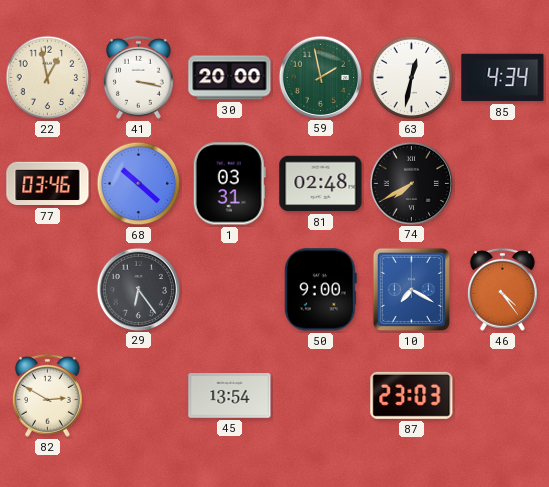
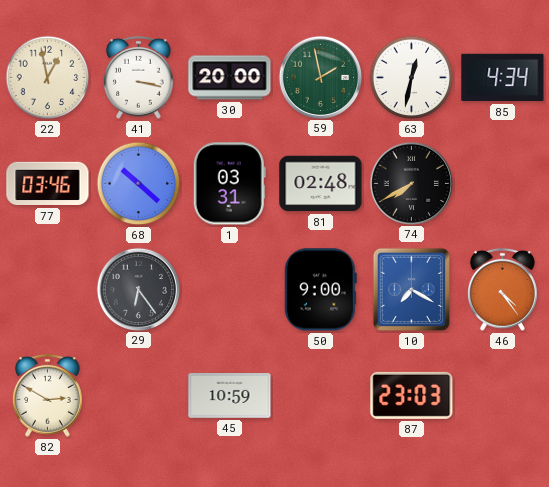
45: 13:54 -> 10:59
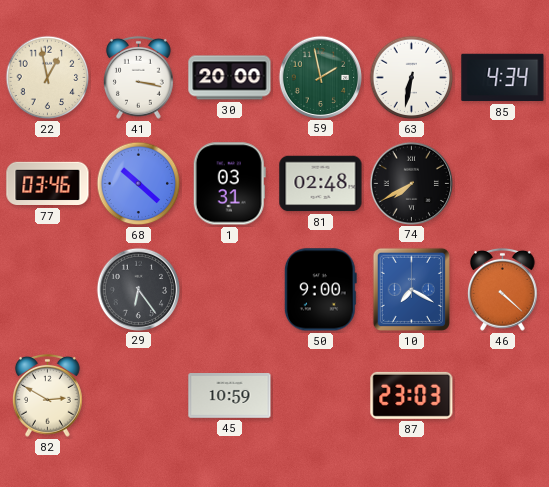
63: 12:32 -> 6:32
46: 4:24 -> 4:22
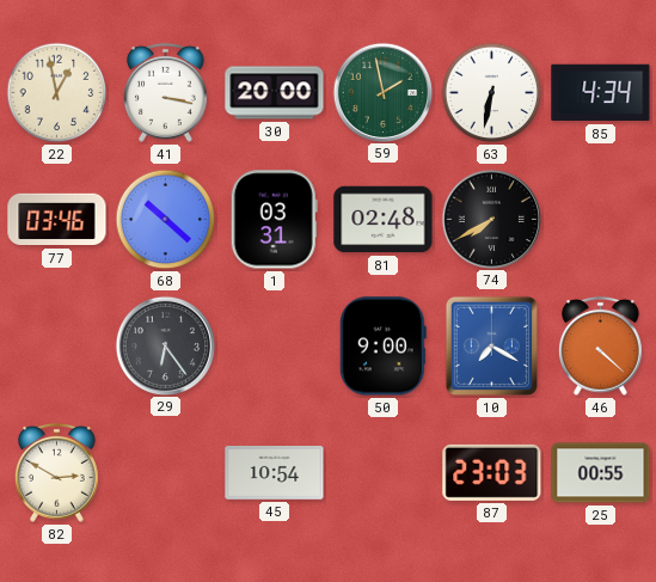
45: 10:59 -> 10:54
25: none -> 00:55
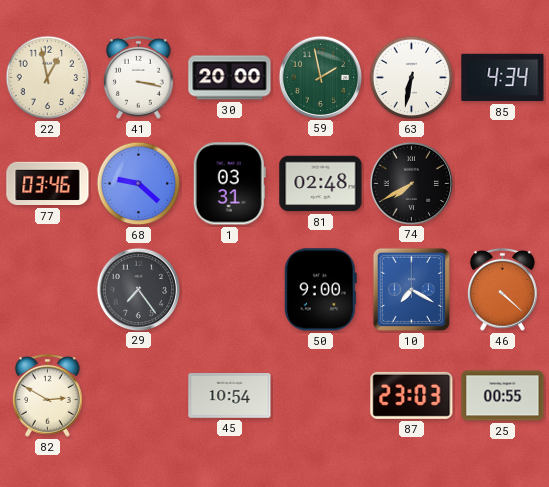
68: 10:22 -> 9:22
29: 6:24 -> 7:24
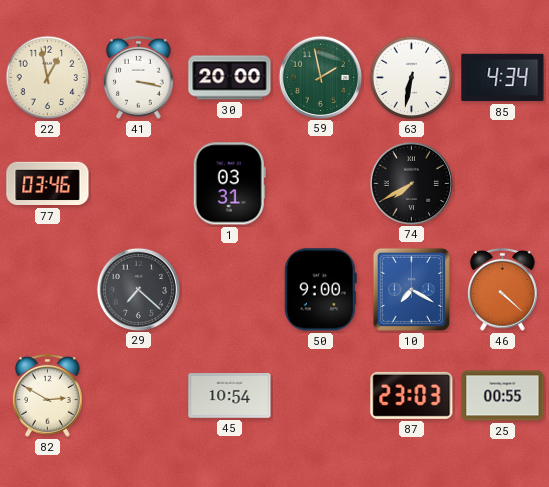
68: 9:22 -> none
81: 02:48 -> none
29: 7:24 -> 7:22
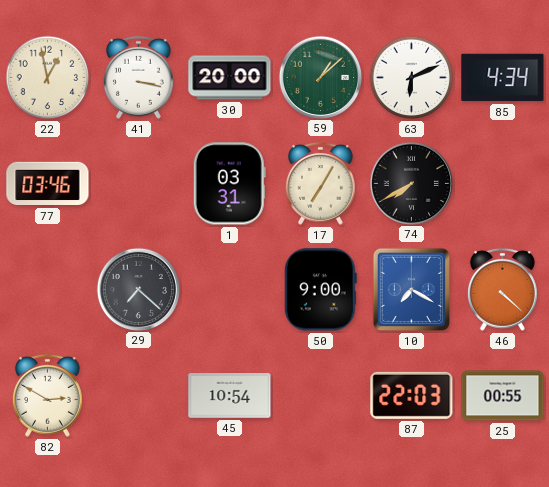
59: 1:58 -> 1:08
63: 6:32 -> 6:11
17: none -> 7:05
87: 23:03 -> 22:03
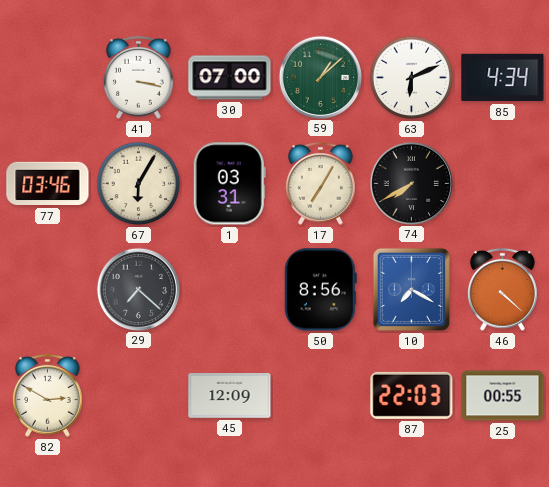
22: 12:58 -> none
30: 20:00 -> 07:00
67: none -> 6:05
50: 9:00 -> 8:56
45: 10:54 -> 12:09
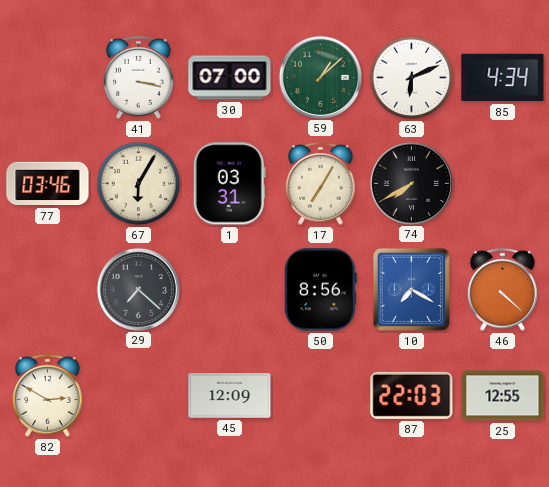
25: 00:55 -> 12:55
